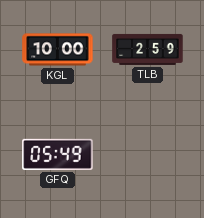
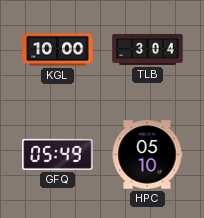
TLB: 2:59 -> 3:04
HPC: none -> 05:10
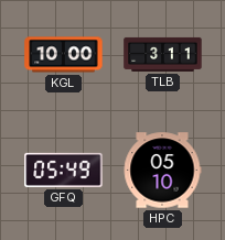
TLB: 3:04 -> 3:11
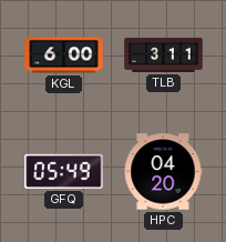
KGL: 10:00 -> 6:00
HPC: 05:10 -> 04:20
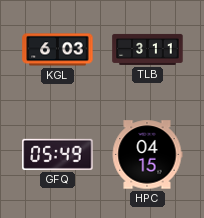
KGL: 6:00 -> 6:03
HPC: 04:20 -> 04:15
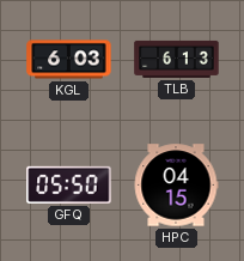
TLB: 3:11 -> 6:13
GFQ: 05:49 -> 05:50
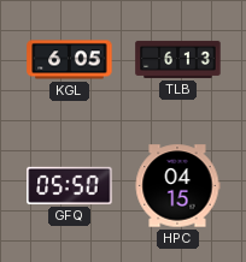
KGL: 6:03 -> 6:05
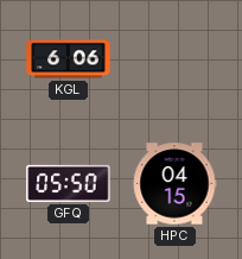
KGL: 6:05 -> 6:06
TLB: 6:13 -> none
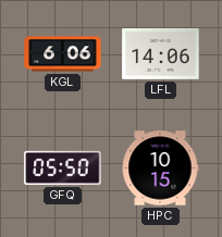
LFL: none -> 14:06
HPC: 04:15 -> 10:15
